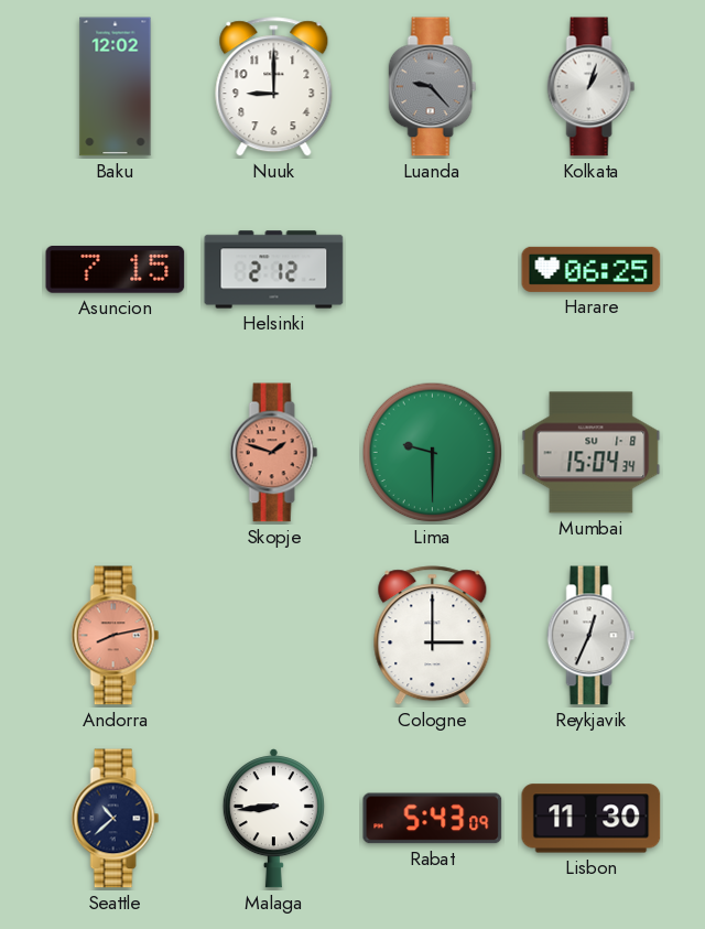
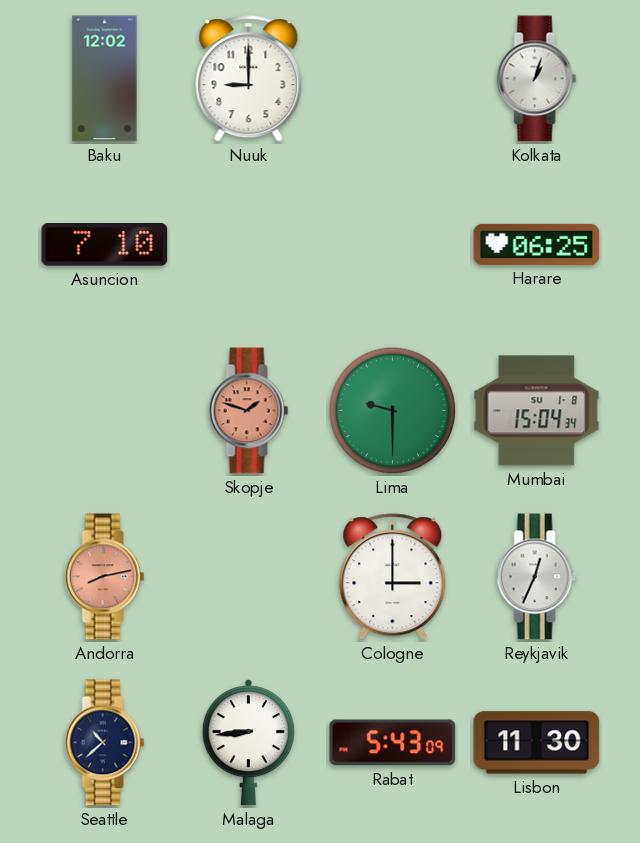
Luanda: 9:23 -> none
Asuncion: 7:15 -> 7:10
Helsinki: 2:12 -> none
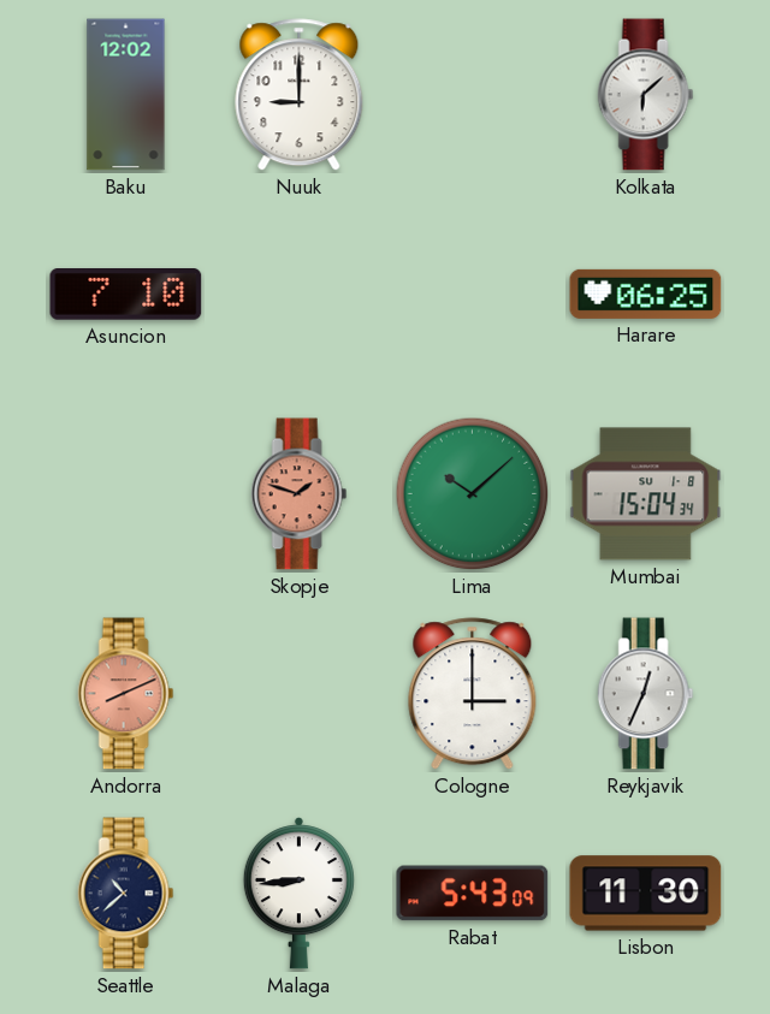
Kolkata: 1:03 -> 6:08
Lima: 9:30 -> 10:08
Andorra: 8:13 -> 8:11
